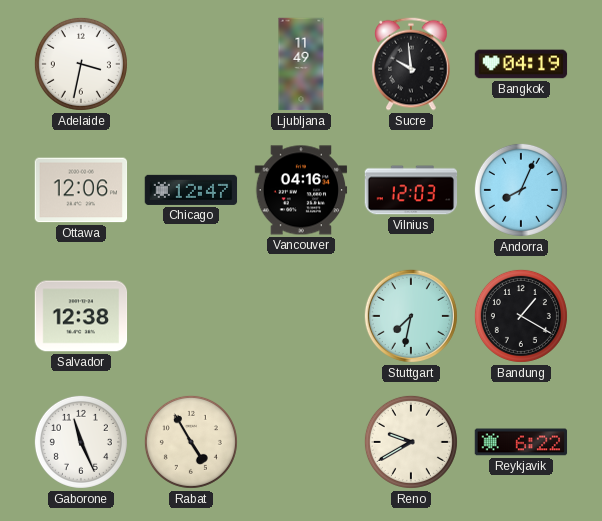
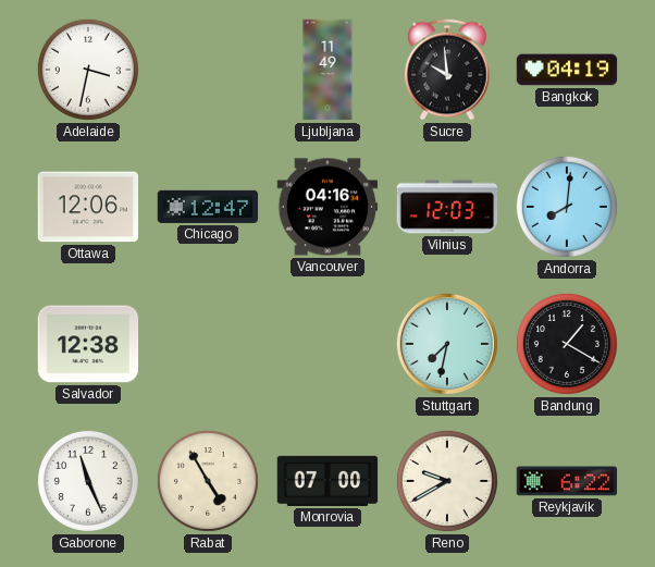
Andorra: 8:04 -> 8:01
Monrovia: none -> 07:00
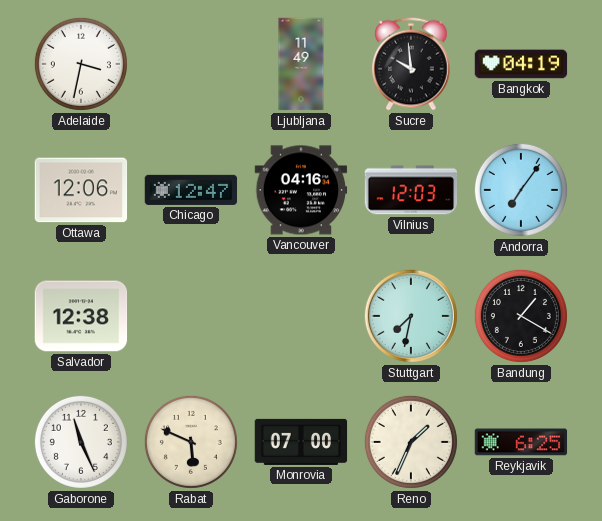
Andorra: 8:01 -> 7:06
Rabat: 4:55 -> 5:49
Reno: 9:40 -> 1:34
Reykjavik: 6:22 -> 6:25
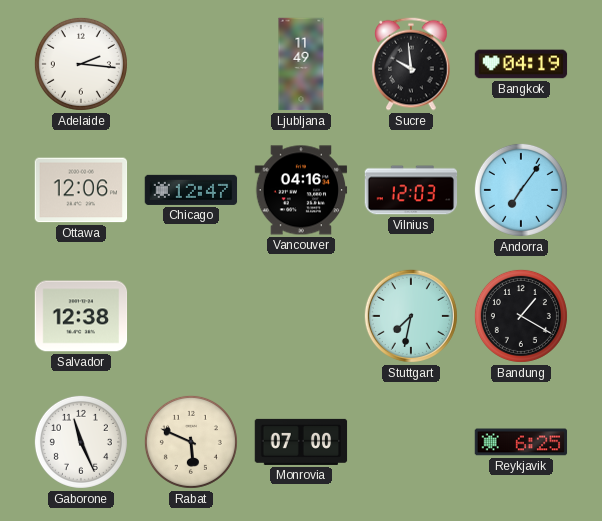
Adelaide: 3:32 -> 2:16
Reno: 1:34 -> none
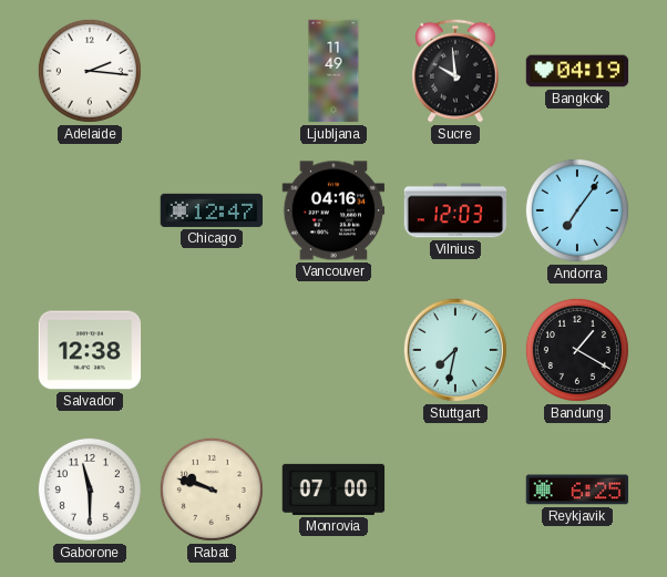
Ottawa: 12:06 -> none
Gaborone: 11:26 -> 11:30
Rabat: 5:49 -> 9:48
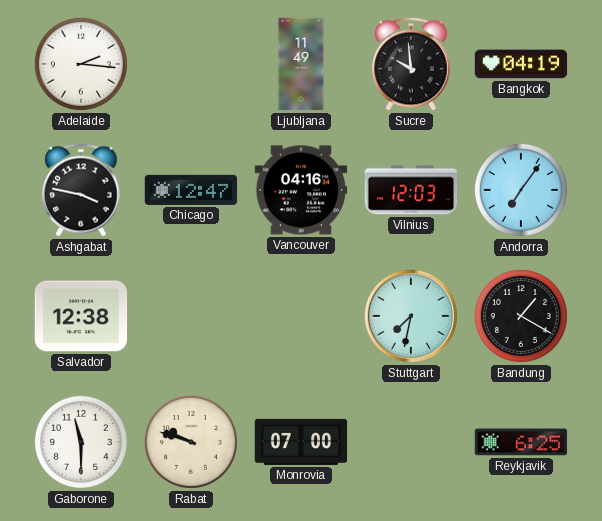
Ashgabat: none -> 3:47
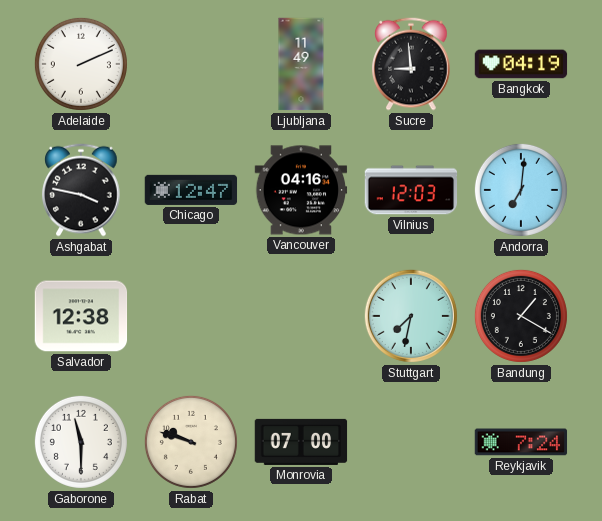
Adelaide: 2:16 -> 2:11
Sucre: 9:59 -> 8:59
Andorra: 7:06 -> 7:01
Reykjavik: 6:25 -> 7:24
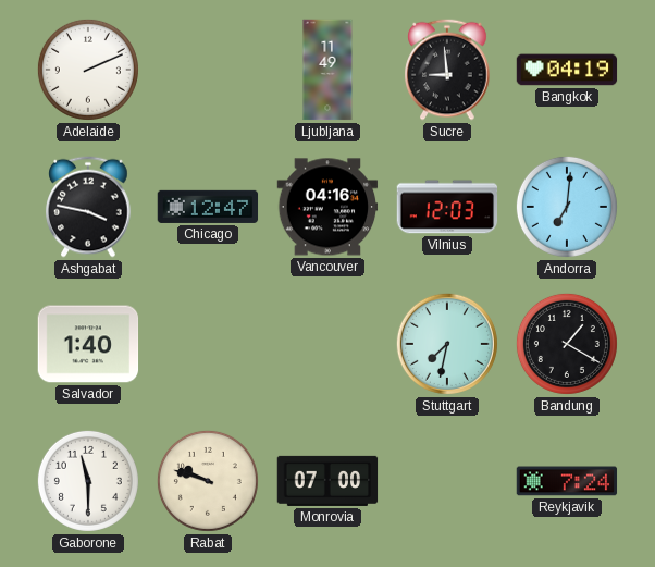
Salvador: 12:38 -> 1:40
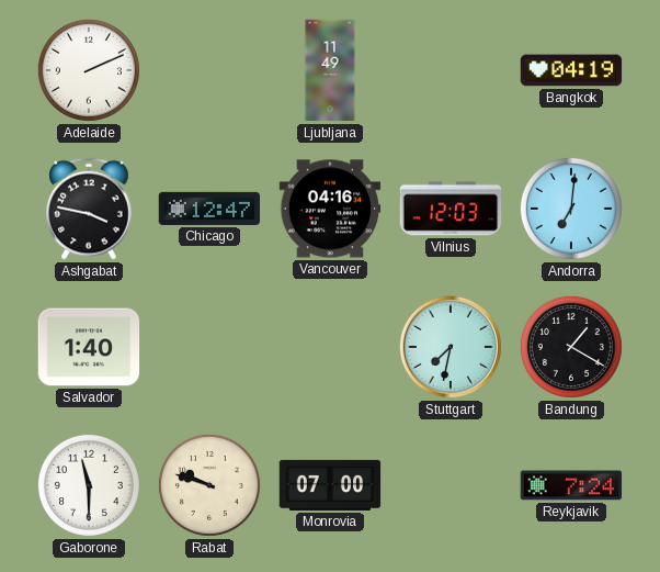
Sucre: 8:59 -> none
